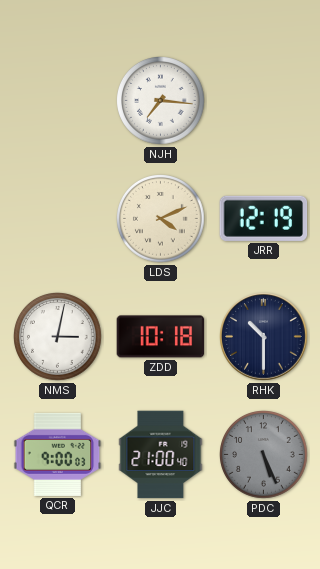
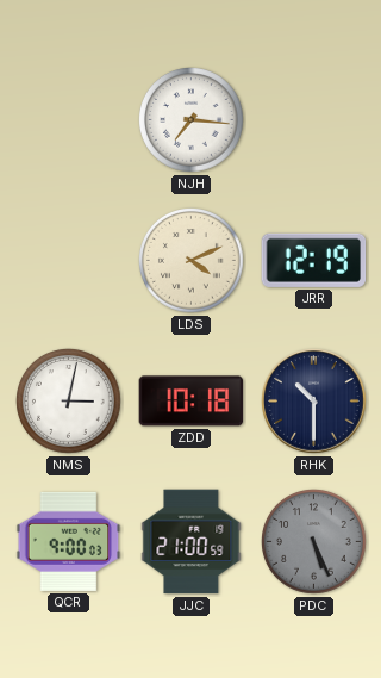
JJC: 21:00:40 -> 21:00:59
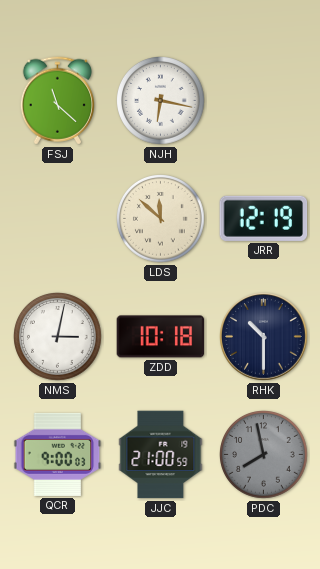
FSJ: none -> 11:22
NJH: 7:16 -> 6:17
LDS: 4:11 -> 11:52
PDC: 5:26 -> 7:58
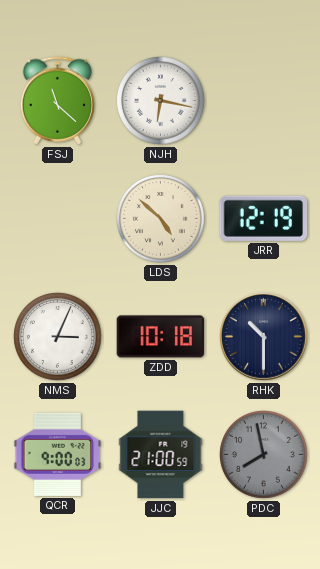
LDS: 11:52 -> 4:52
NMS: 3:02 -> 3:04
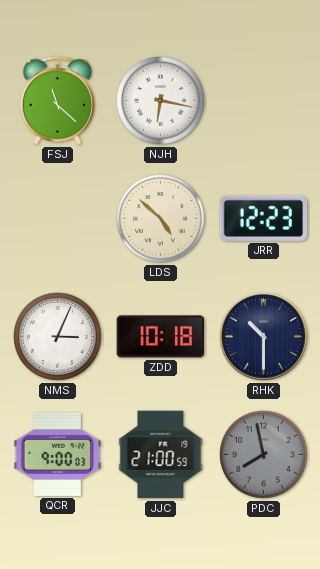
JRR: 12:19 -> 12:23
